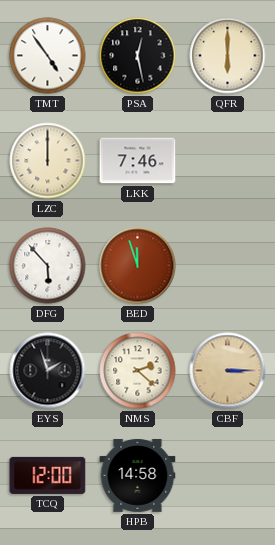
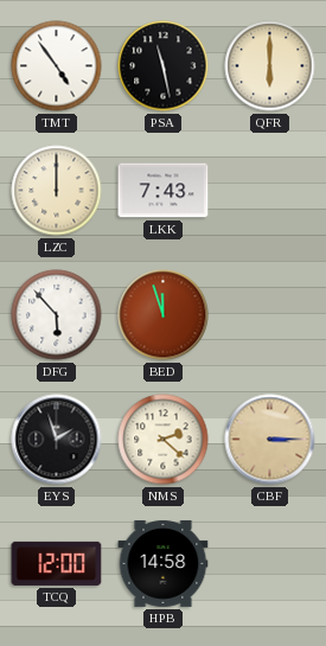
PSA: 12:28 -> 11:28
LKK: 7:46 -> 7:43
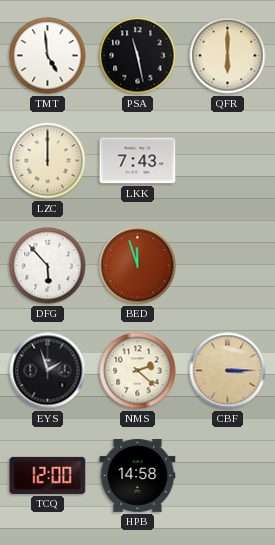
TMT: 4:54 -> 4:59
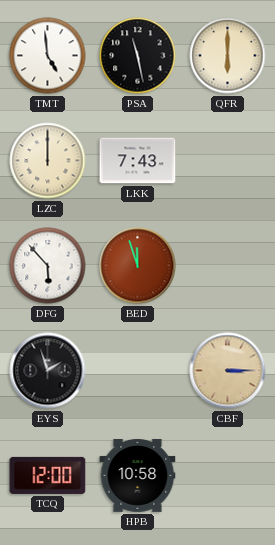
NMS: 2:22 -> none
HPB: 14:58 -> 10:58
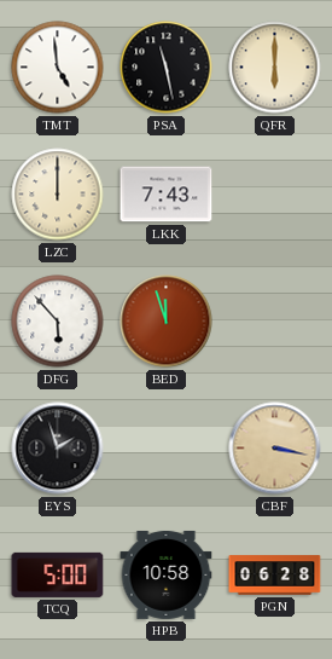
CBF: 3:15 -> 3:17
TCQ: 12:00 -> 5:00
PGN: none -> 06:28
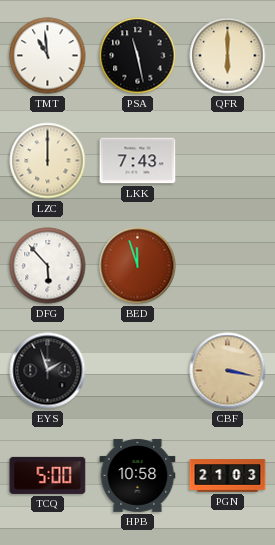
TMT: 4:59 -> 10:59
PGN: 06:28 -> 21:03
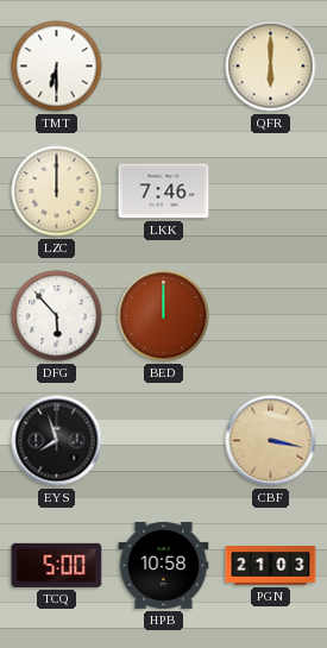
TMT: 10:59 -> 6:30
PSA: 11:28 -> none
LKK: 7:43 -> 7:46
BED: 11:57 -> 12:00
EYS: 1:57 -> 7:57
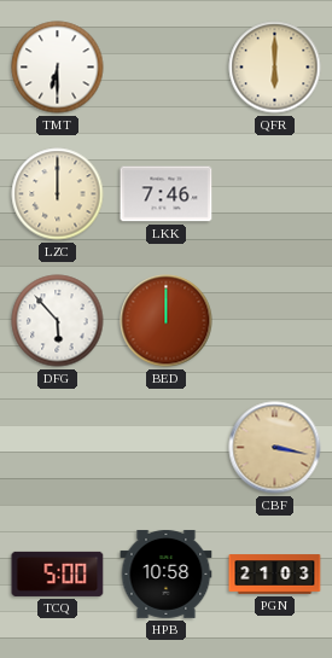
EYS: 7:57 -> none
